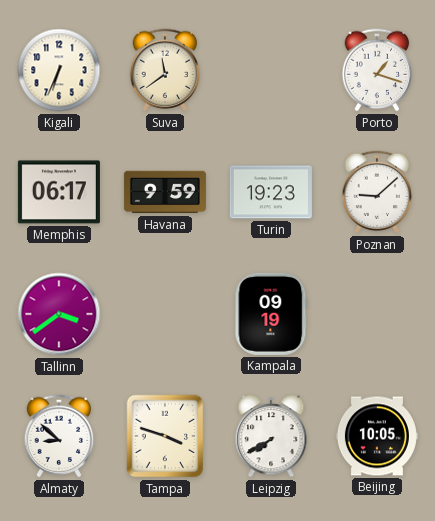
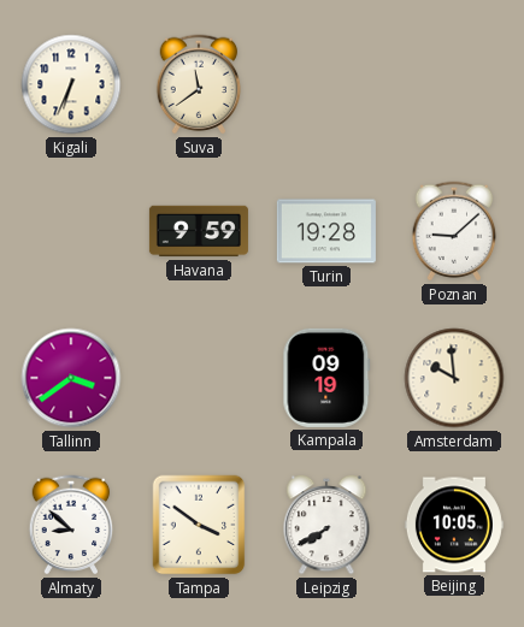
Porto: 1:18 -> none
Memphis: 06:17 -> none
Turin: 19:23 -> 19:28
Amsterdam: none -> 9:59
Tampa: 3:48 -> 3:51
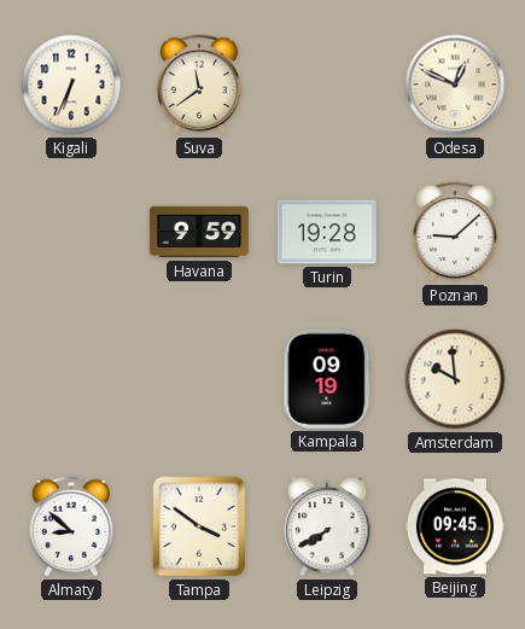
Odesa: none -> 12:49
Tallinn: 3:39 -> none
Beijing: 10:05 -> 09:45
